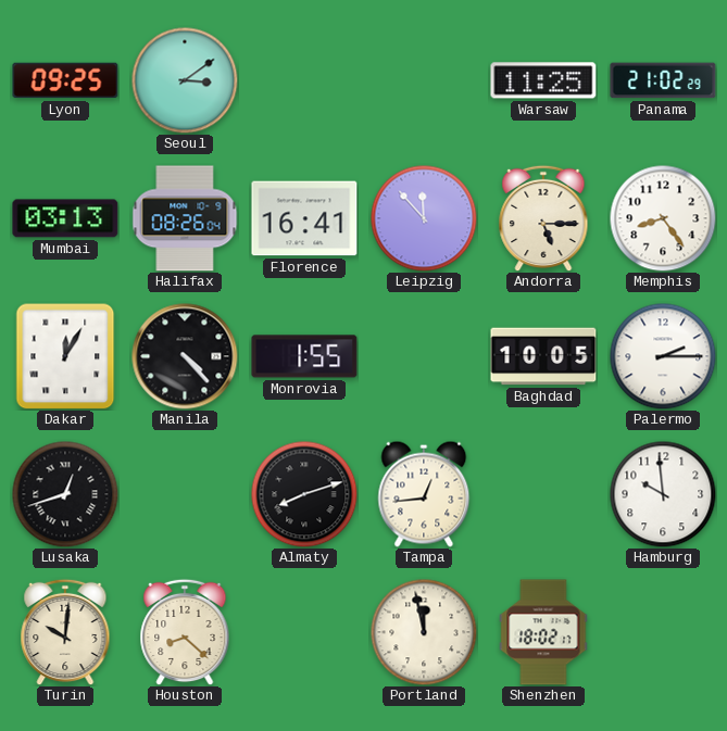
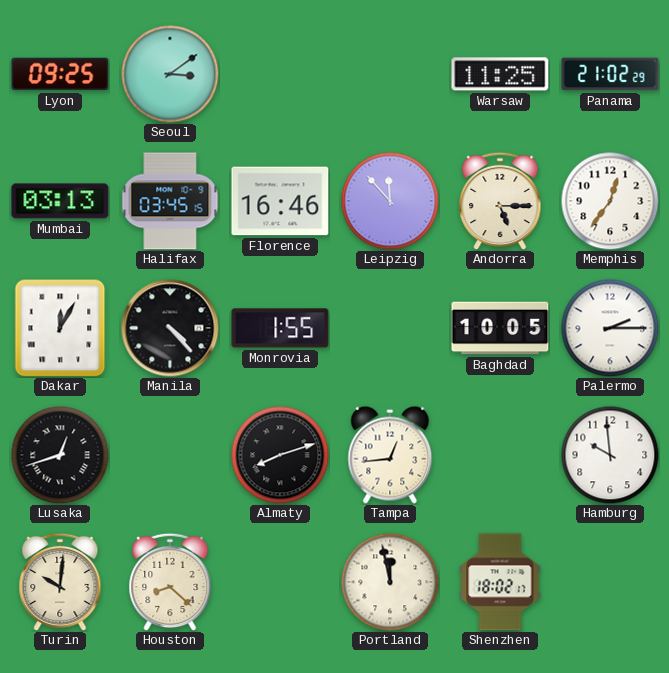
Halifax: 08:26 -> 03:45
Florence: 16:41 -> 16:46
Memphis: 8:24 -> 12:36
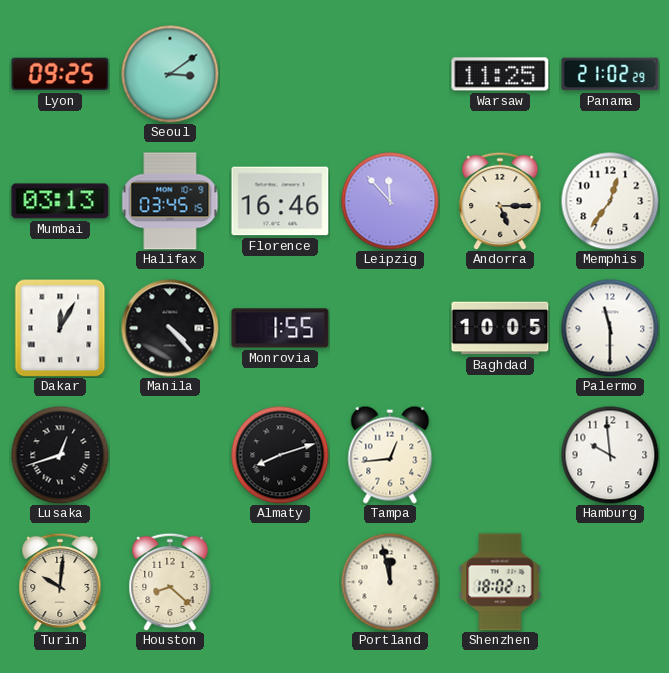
Palermo: 2:15 -> 11:30
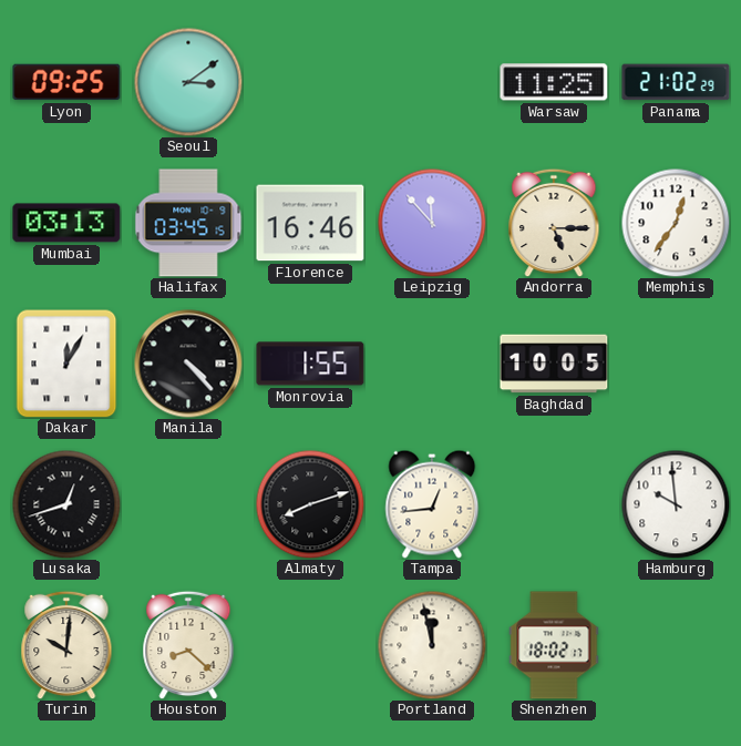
Palermo: 11:30 -> none
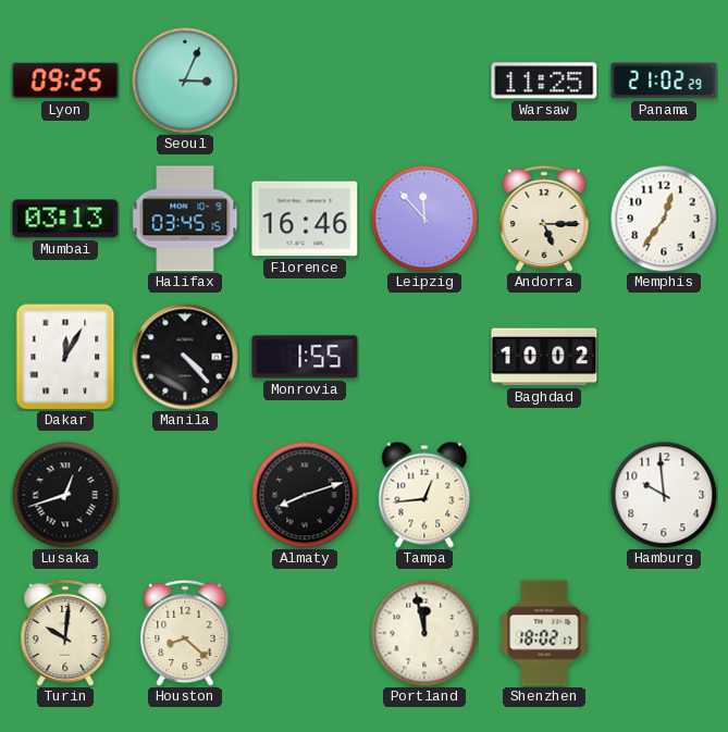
Seoul: 3:09 -> 3:04
Baghdad: 10:05 -> 10:02
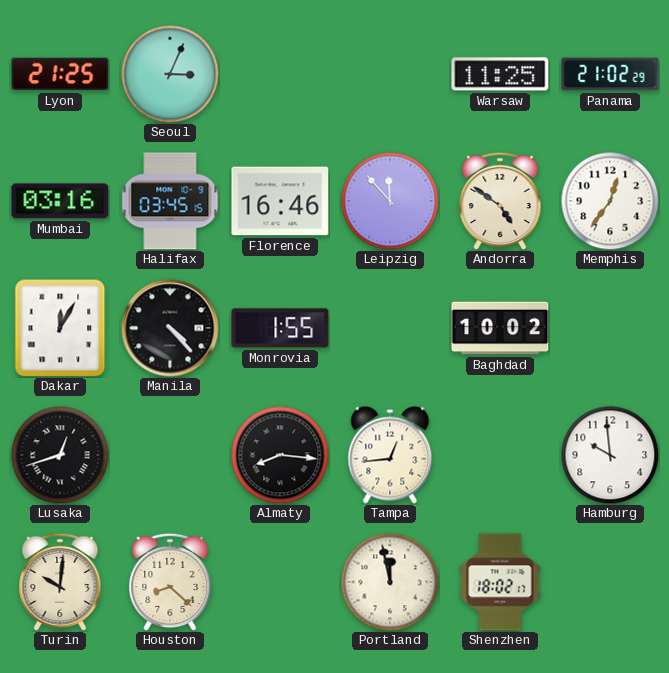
Lyon: 09:25 -> 21:25
Mumbai: 03:13 -> 03:16
Andorra: 5:15 -> 4:51
Almaty: 8:12 -> 8:16
